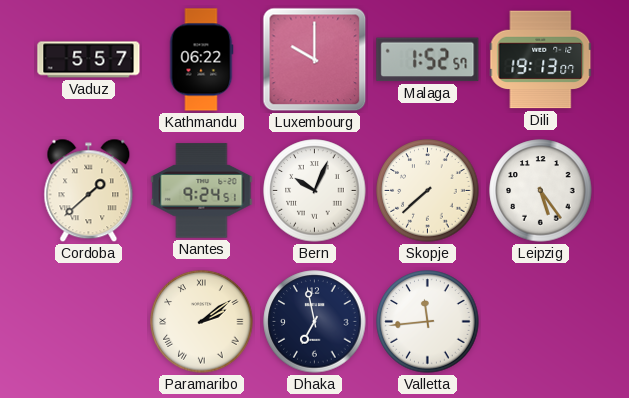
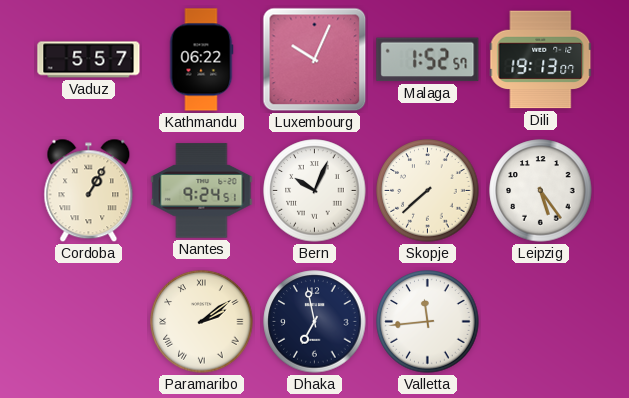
Luxembourg: 10:00 -> 10:04
Cordoba: 1:38 -> 1:05
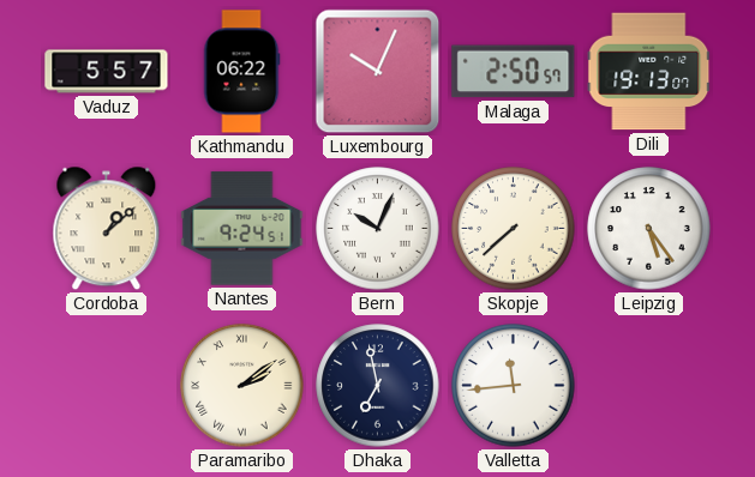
Malaga: 1:52 -> 2:50
Cordoba: 1:05 -> 1:08
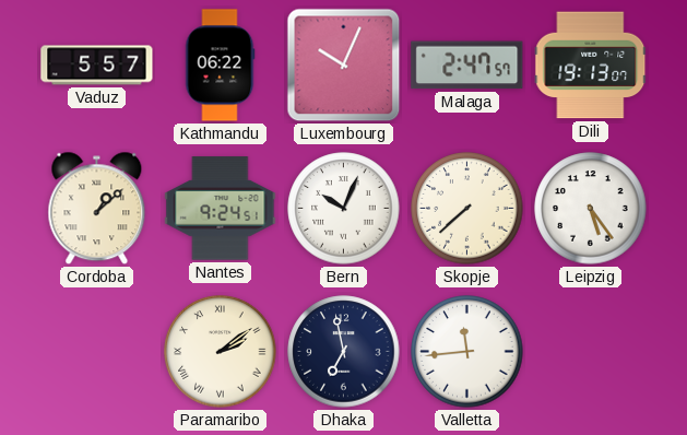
Malaga: 2:50 -> 2:47
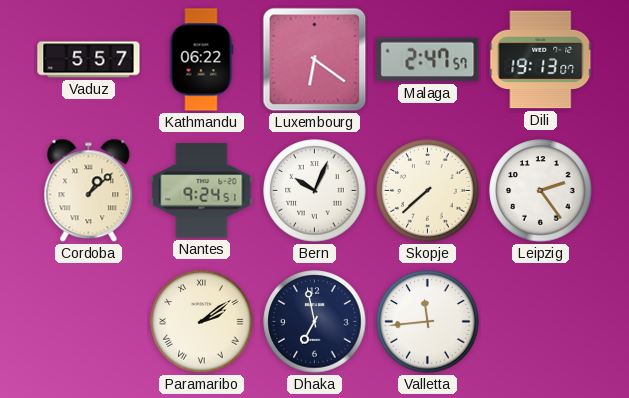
Luxembourg: 10:04 -> 6:21
Leipzig: 5:24 -> 2:24
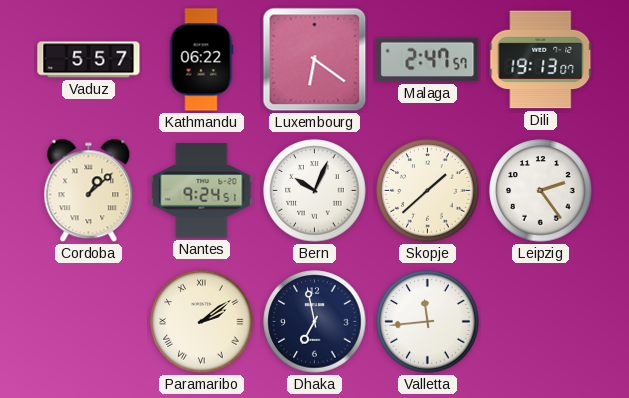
Skopje: 7:38 -> 1:38
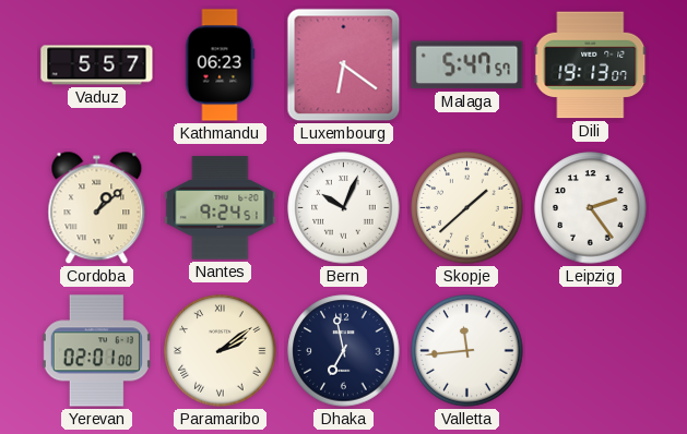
Kathmandu: 06:22 -> 06:23
Malaga: 2:47 -> 5:47
Yerevan: none -> 02:01
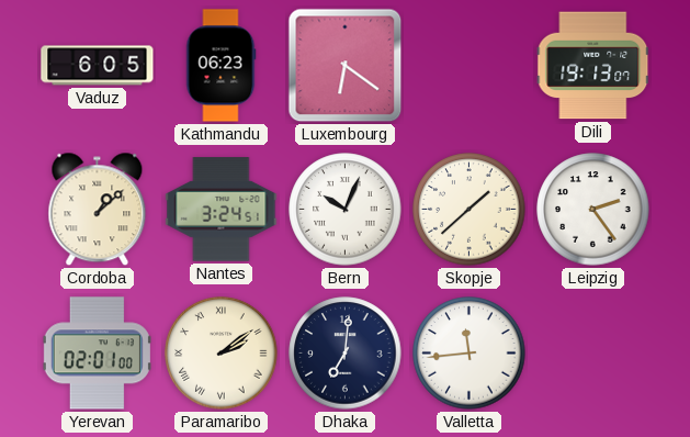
Vaduz: 5:57 -> 6:05
Malaga: 5:47 -> none
Nantes: 9:24 -> 3:24
Dhaka: 6:58 -> 7:01
